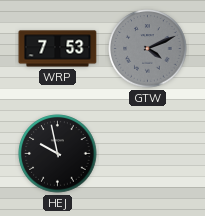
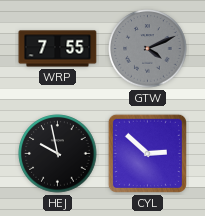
WRP: 7:53 -> 7:55
CYL: none -> 2:52
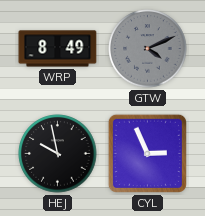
WRP: 7:55 -> 8:49
CYL: 2:52 -> 2:56
